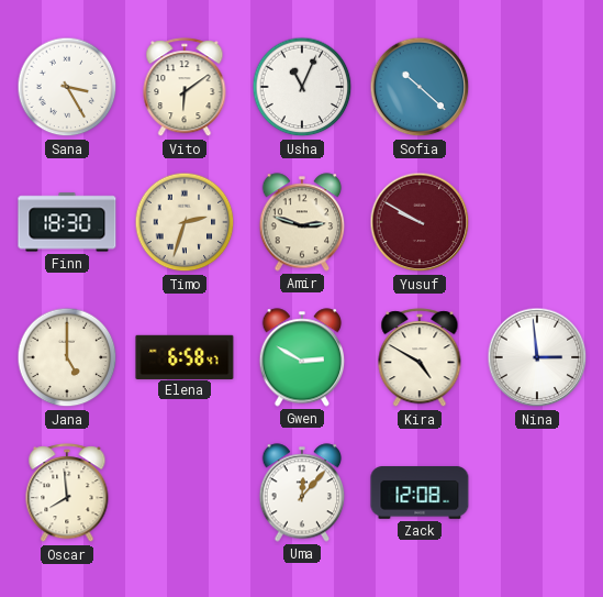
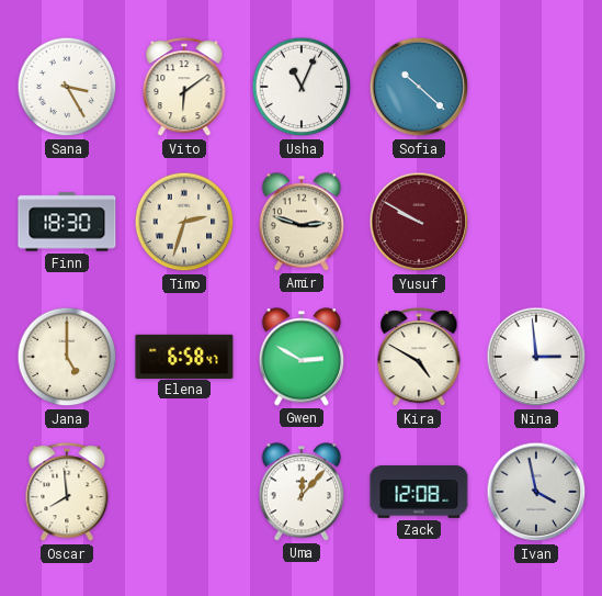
Ivan: none -> 3:58
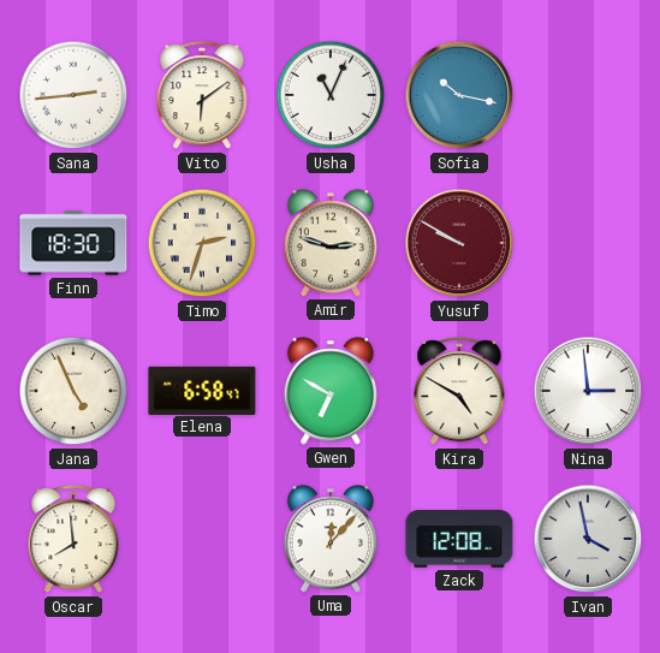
Sana: 3:25 -> 2:44
Sofia: 10:22 -> 10:17
Jana: 5:00 -> 4:56
Gwen: 2:50 -> 6:50
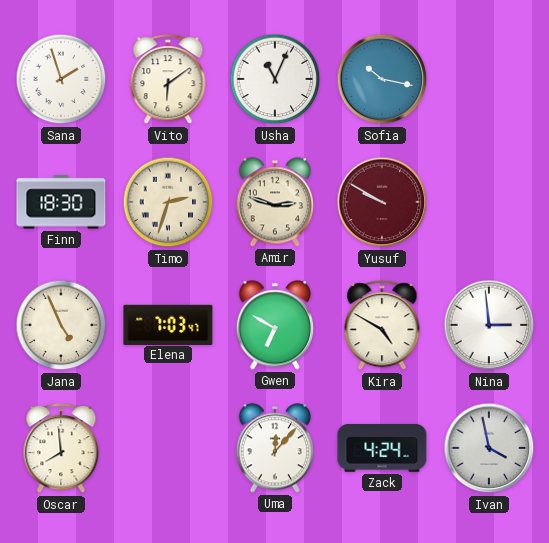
Sana: 2:44 -> 1:57
Elena: 6:58 -> 7:03
Zack: 12:08 -> 4:24
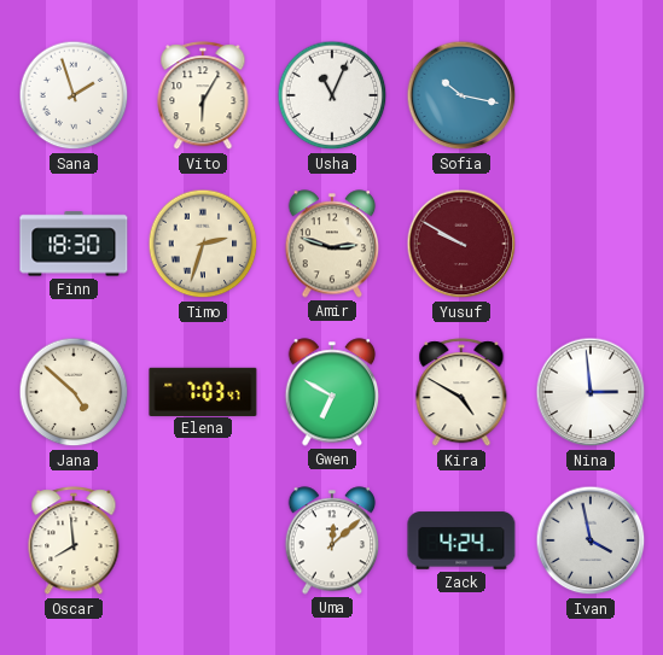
Vito: 6:09 -> 6:05
Jana: 4:56 -> 4:52
Uma: 12:07 -> 12:08
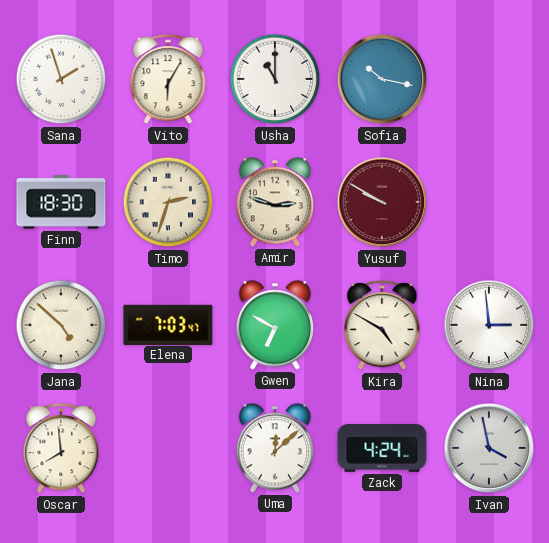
Usha: 11:04 -> 11:00
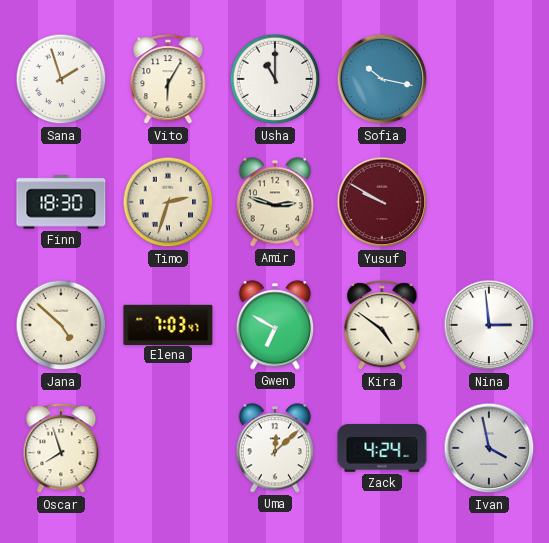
Kira: 4:50 -> 4:51
Oscar: 7:59 -> 7:57
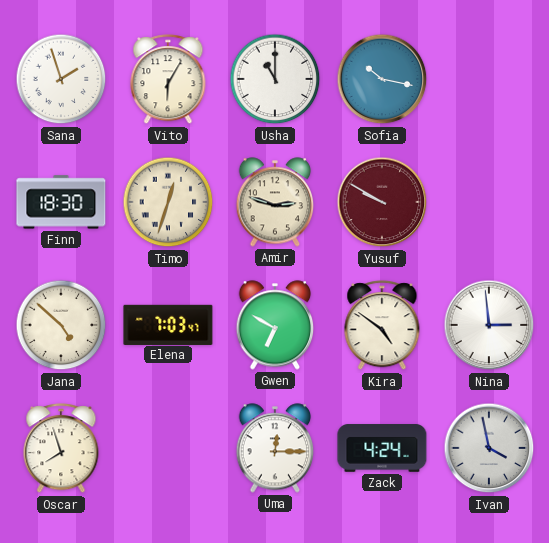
Timo: 2:33 -> 12:33
Uma: 12:08 -> 12:15
